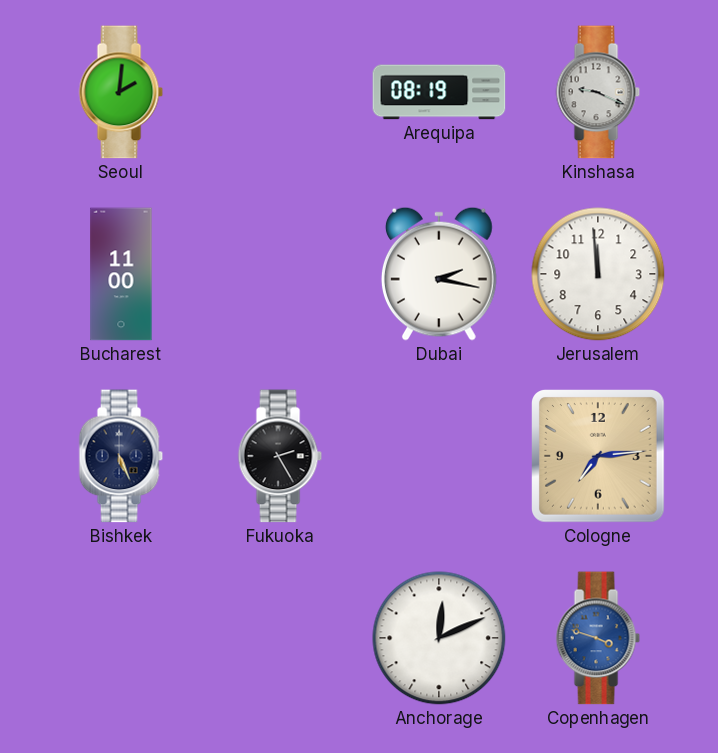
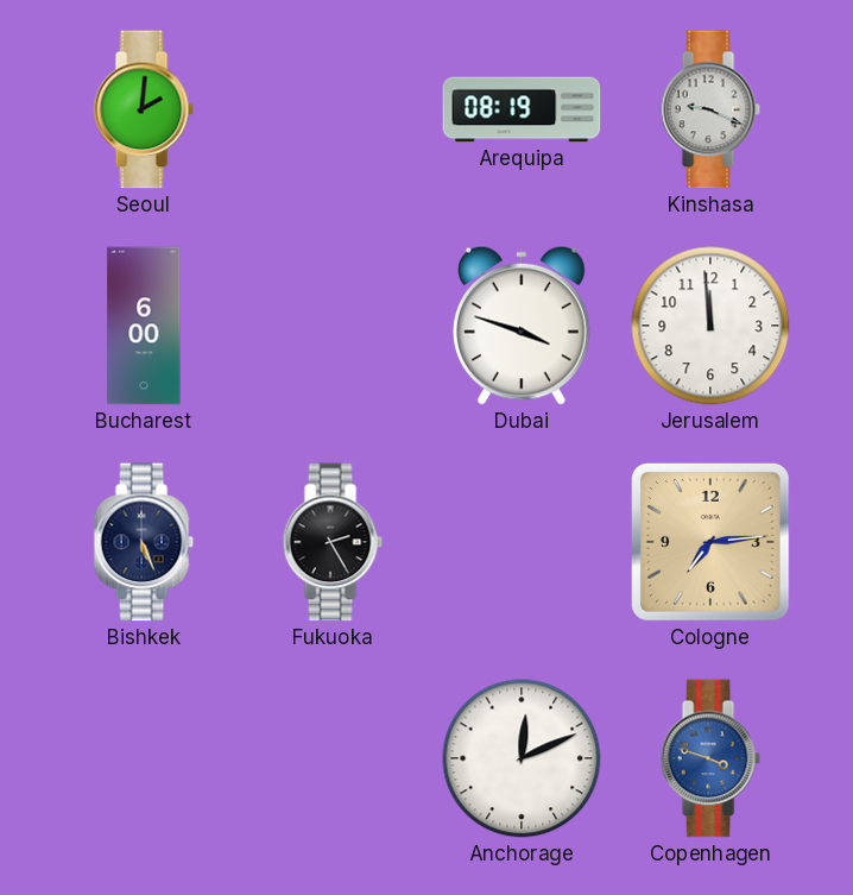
Bucharest: 11:00 -> 6:00
Dubai: 2:17 -> 3:48
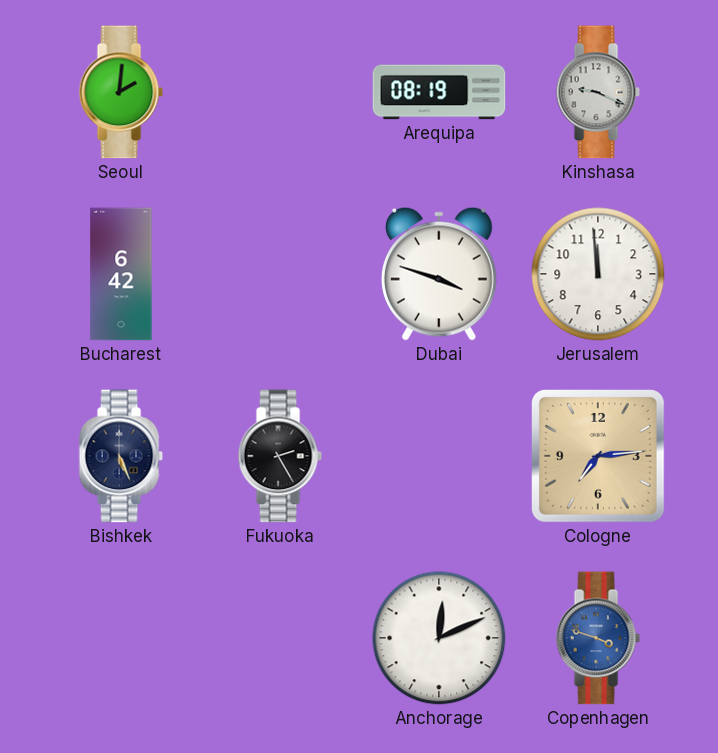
Bucharest: 6:00 -> 6:42
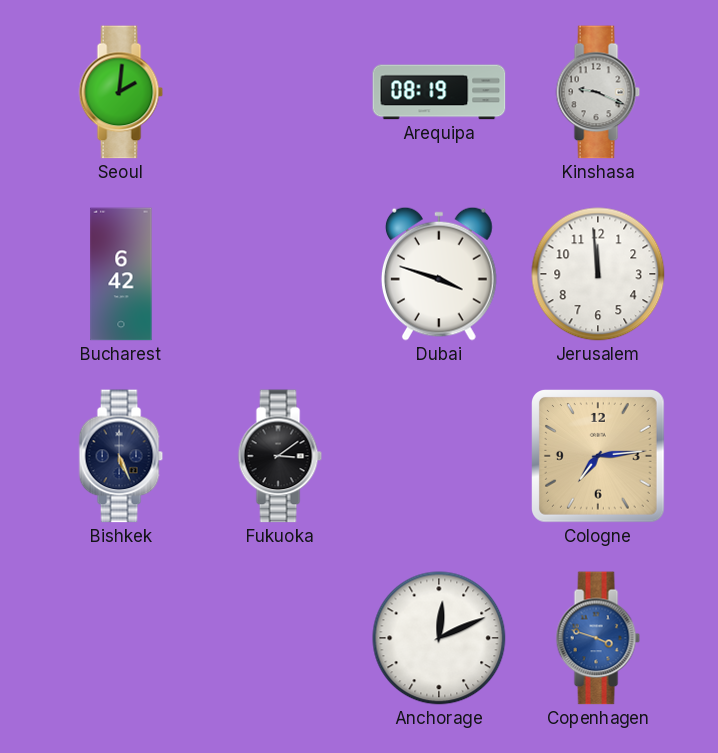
Fukuoka: 2:25 -> 3:09
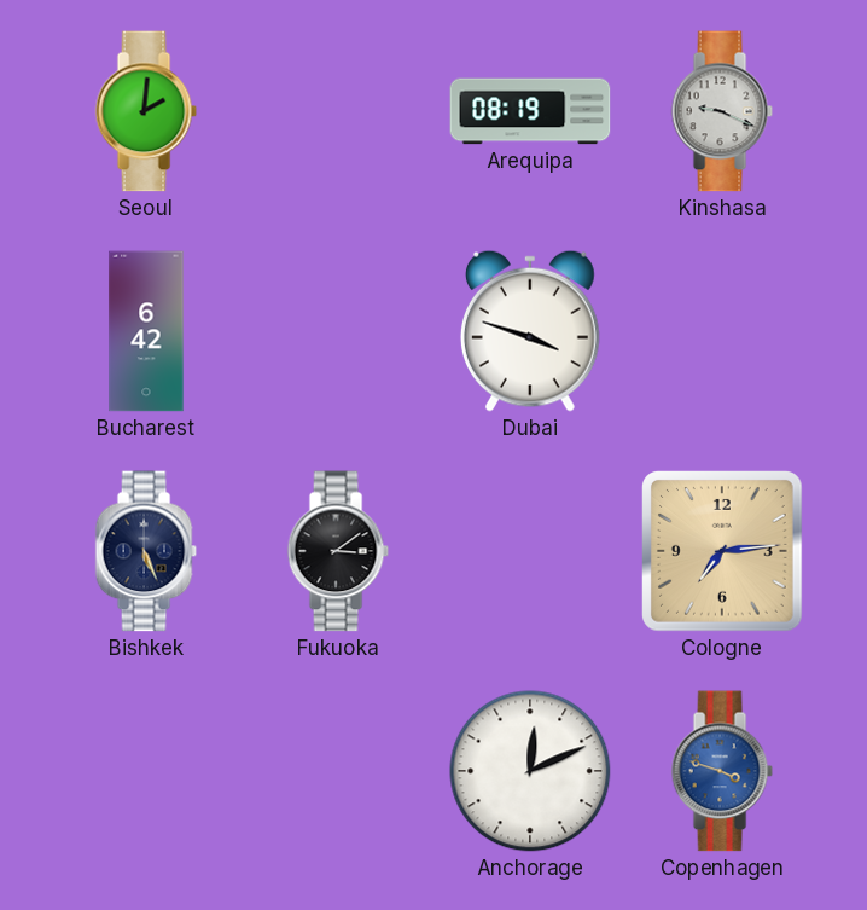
Jerusalem: 11:59 -> none
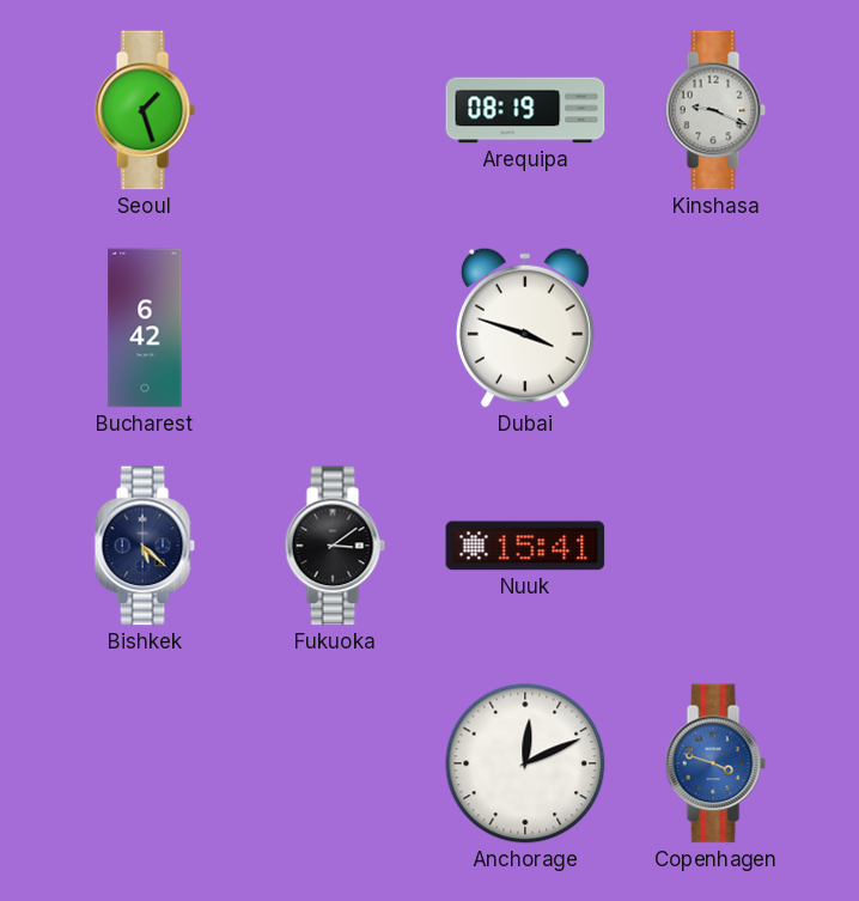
Seoul: 2:01 -> 1:27
Bishkek: 5:26 -> 5:22
Nuuk: none -> 15:41
Cologne: 7:14 -> none
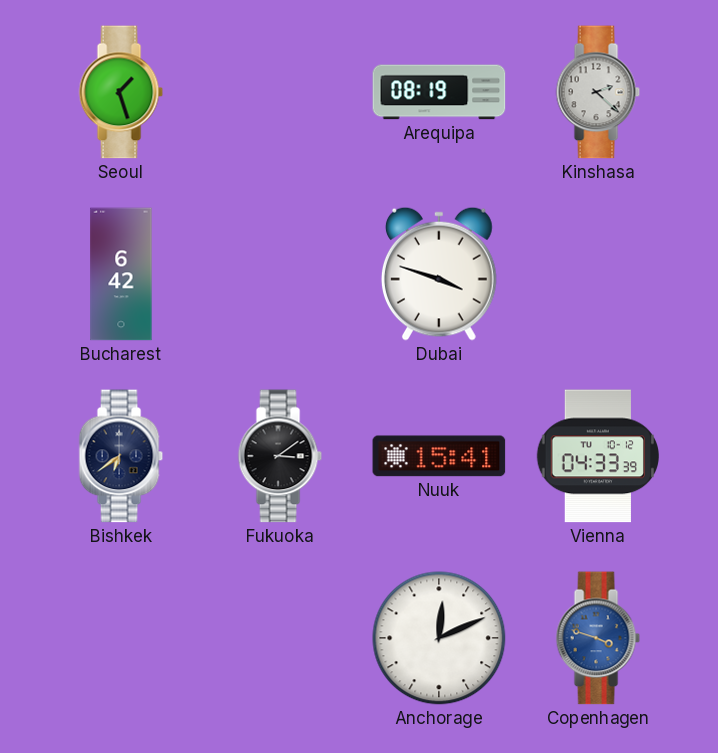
Kinshasa: 9:19 -> 2:22
Bishkek: 5:22 -> 6:39
Vienna: none -> 04:33
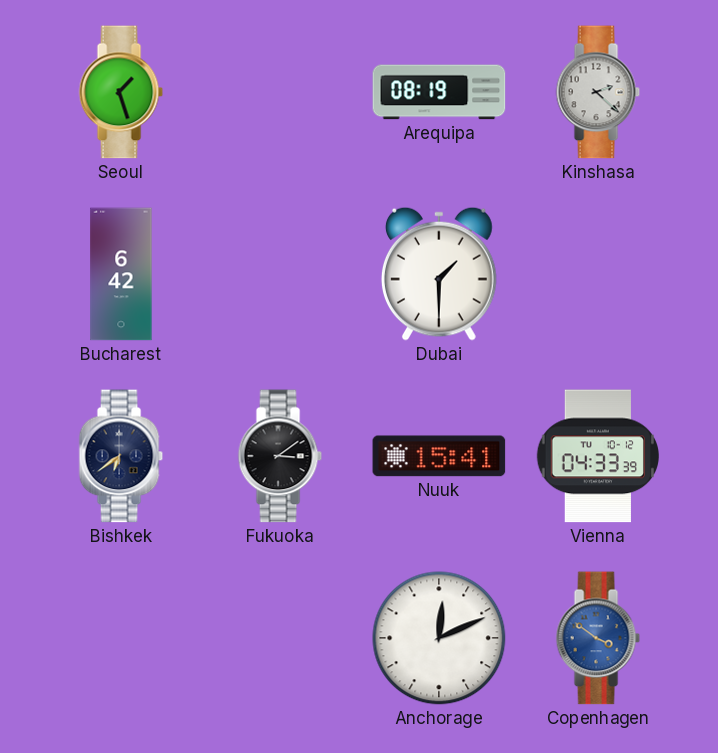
Dubai: 3:48 -> 1:30
Copenhagen: 3:48 -> 3:51
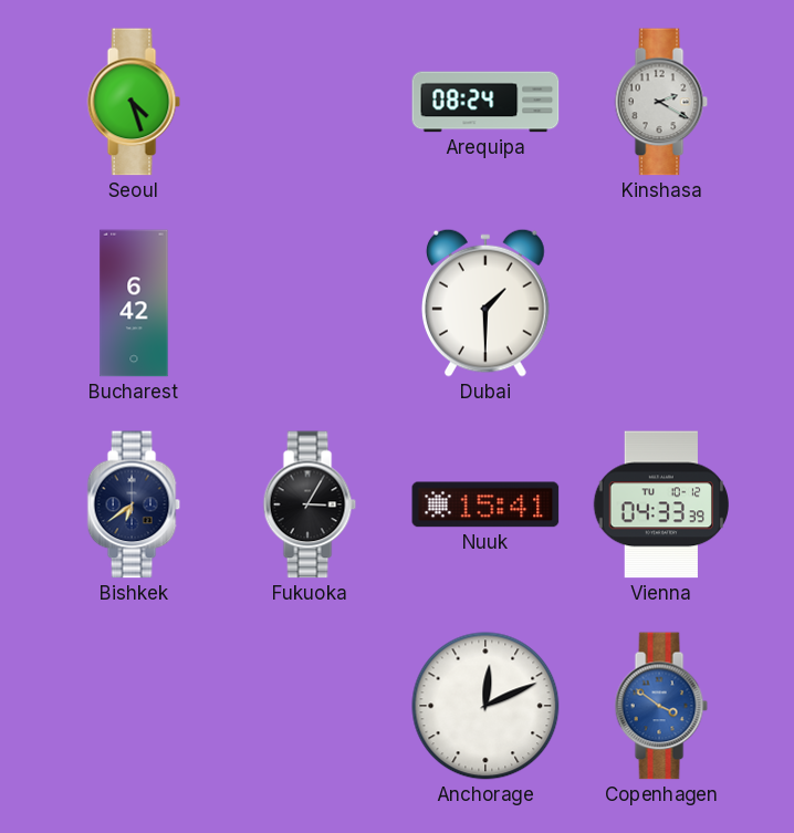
Seoul: 1:27 -> 4:27
Arequipa: 08:19 -> 08:24
Kinshasa: 2:22 -> 2:20
Fukuoka: 3:09 -> 3:05
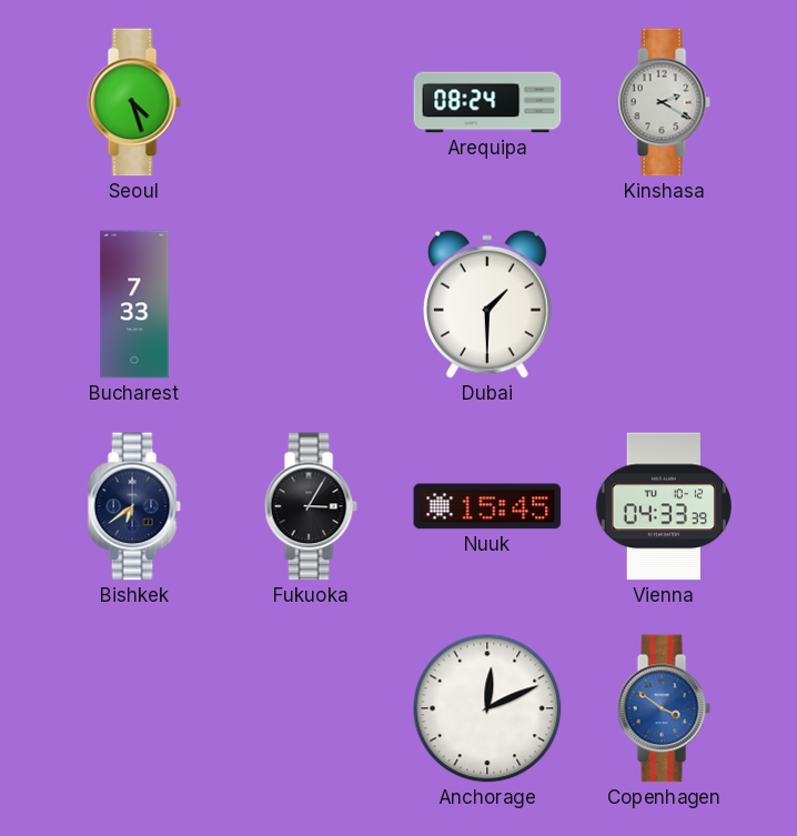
Bucharest: 6:42 -> 7:33
Nuuk: 15:41 -> 15:45
